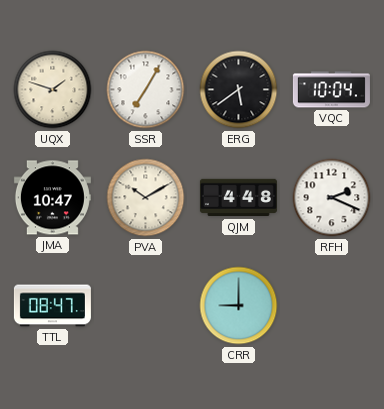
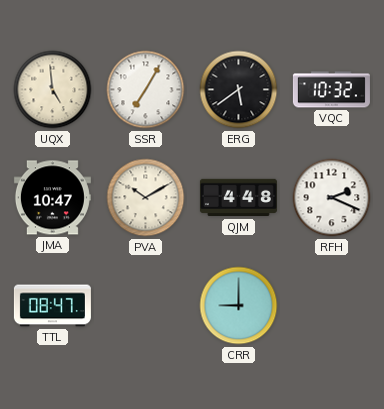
UQX: 1:48 -> 4:59
VQC: 10:04 -> 10:32
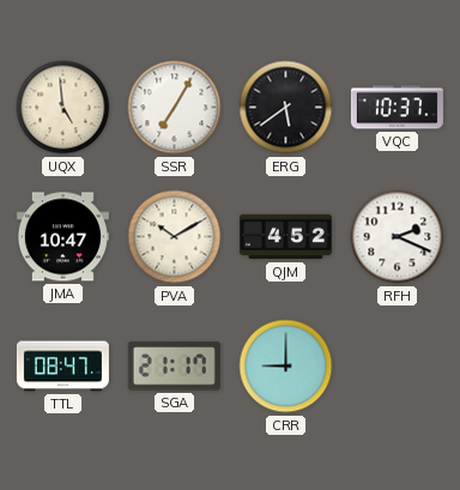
VQC: 10:32 -> 10:37
QJM: 4:48 -> 4:52
SGA: none -> 21:17
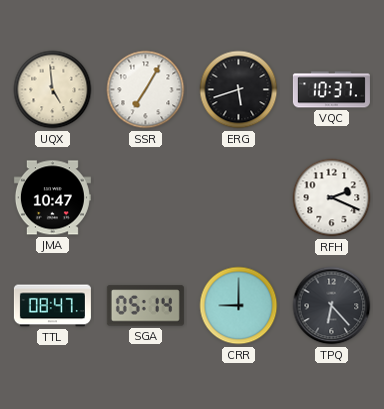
ERG: 5:39 -> 5:42
PVA: 10:10 -> none
QJM: 4:52 -> none
SGA: 21:17 -> 05:14
TPQ: none -> 6:23
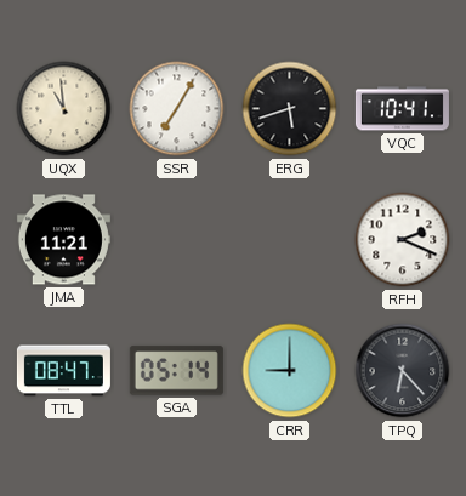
UQX: 4:59 -> 10:59
VQC: 10:37 -> 10:41
JMA: 10:47 -> 11:21
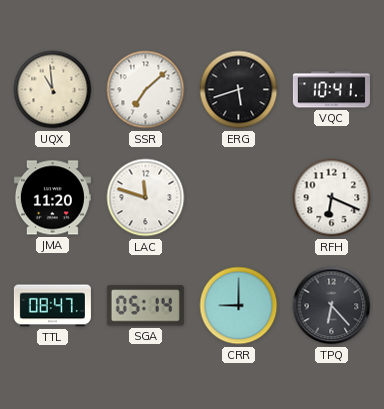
SSR: 7:05 -> 7:08
JMA: 11:21 -> 11:20
LAC: none -> 11:48
RFH: 2:19 -> 6:19
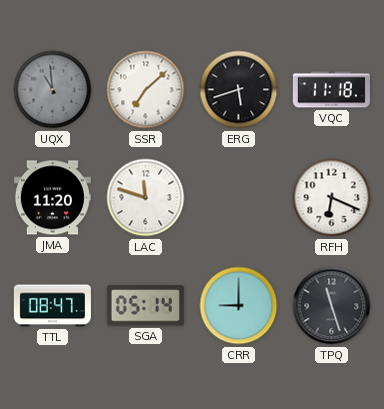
UQX dial: cream -> grey
VQC: 10:41 -> 11:18
TPQ: 6:23 -> 11:27
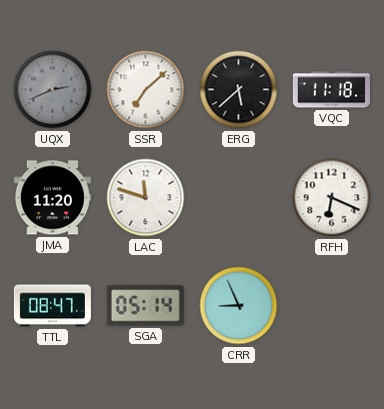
UQX: 10:59 -> 2:41
ERG: 5:42 -> 5:38
CRR: 9:00 -> 8:56
TPQ: 11:27 -> none
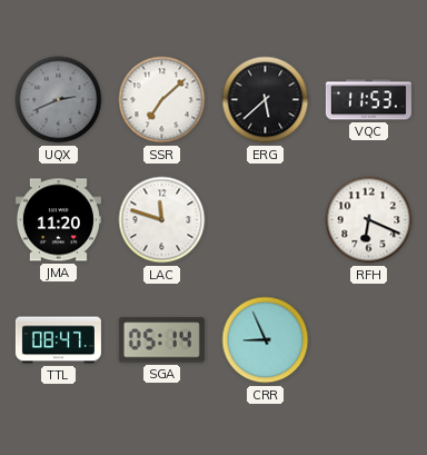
VQC: 11:18 -> 11:53
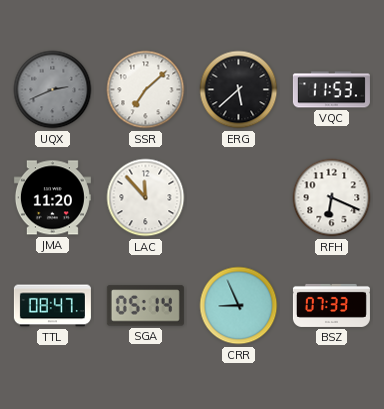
LAC: 11:48 -> 11:53
BSZ: none -> 07:33
